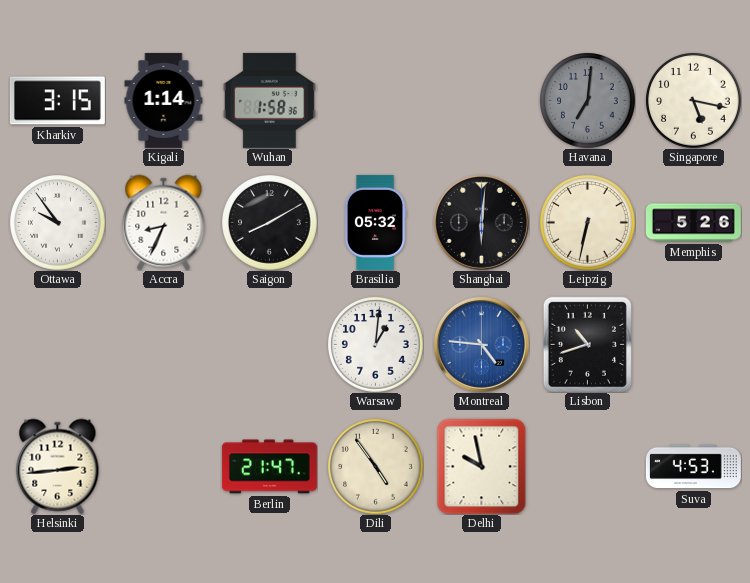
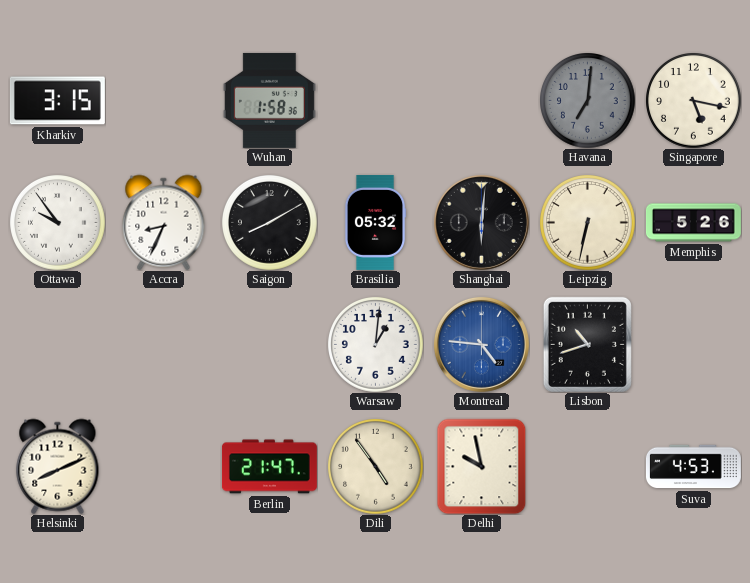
Kigali: 1:14 -> none
Helsinki: 2:44 -> 8:11
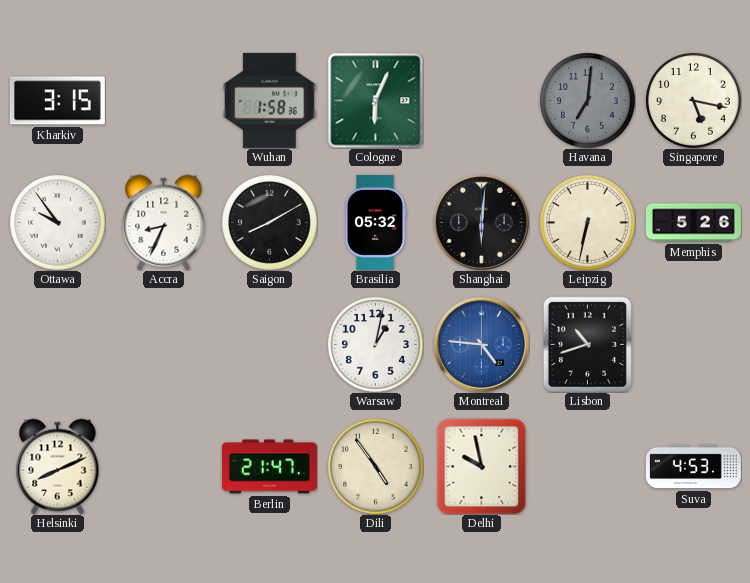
Cologne: none -> 6:04
Warsaw: 1:01 -> 1:02
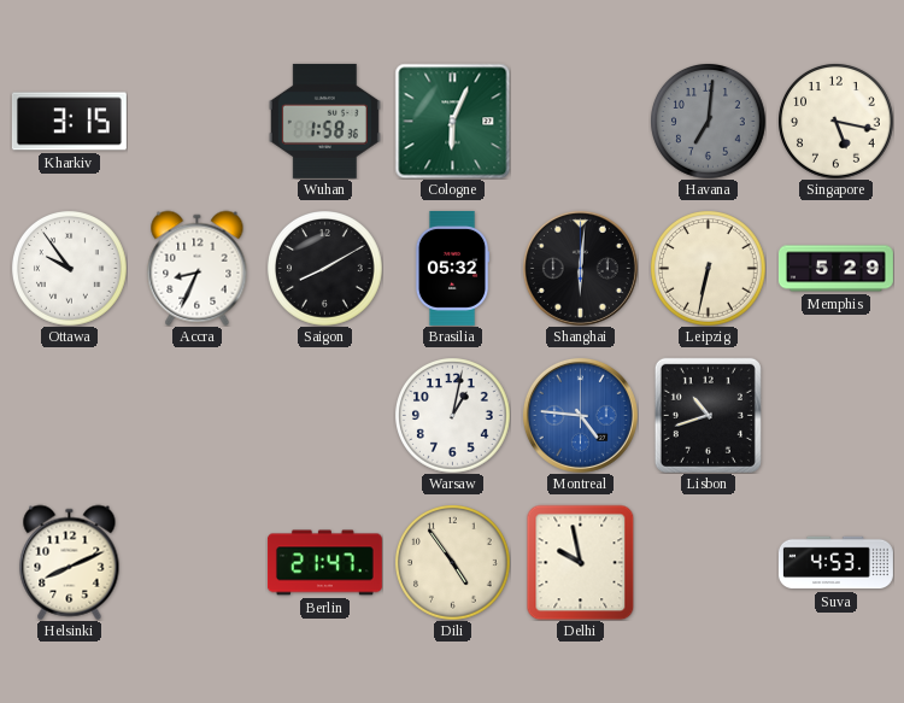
Memphis: 5:26 -> 5:29
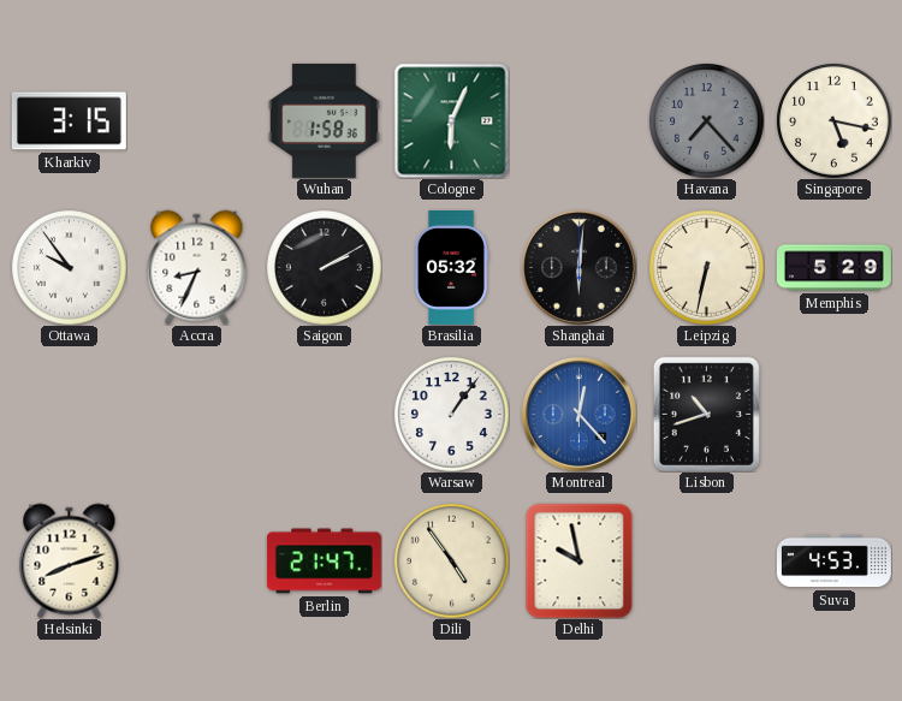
Havana: 7:01 -> 7:23
Saigon: 8:10 -> 2:10
Warsaw: 1:02 -> 1:06
Montreal: 4:46 -> 12:23
Helsinki: 8:11 -> 8:12
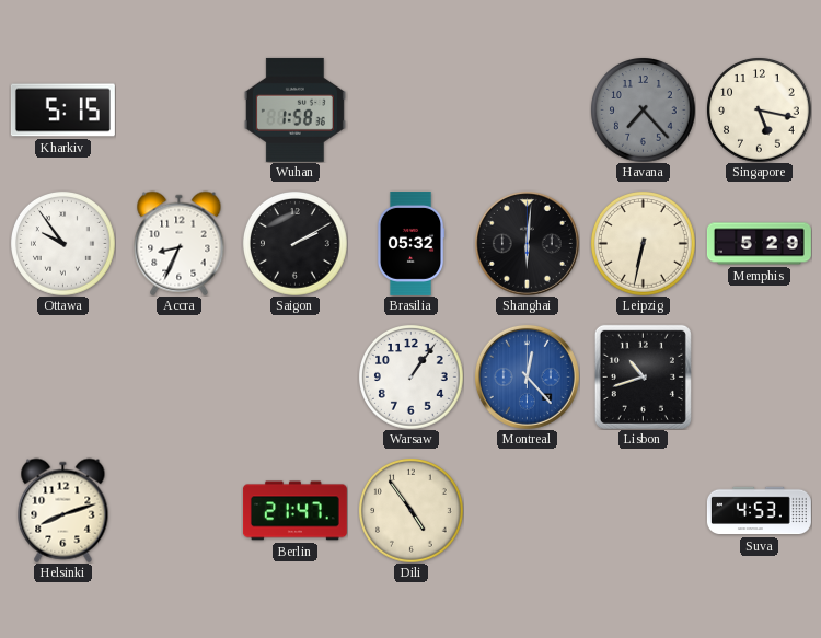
Kharkiv: 3:15 -> 5:15
Cologne: 6:04 -> none
Delhi: 9:58 -> none
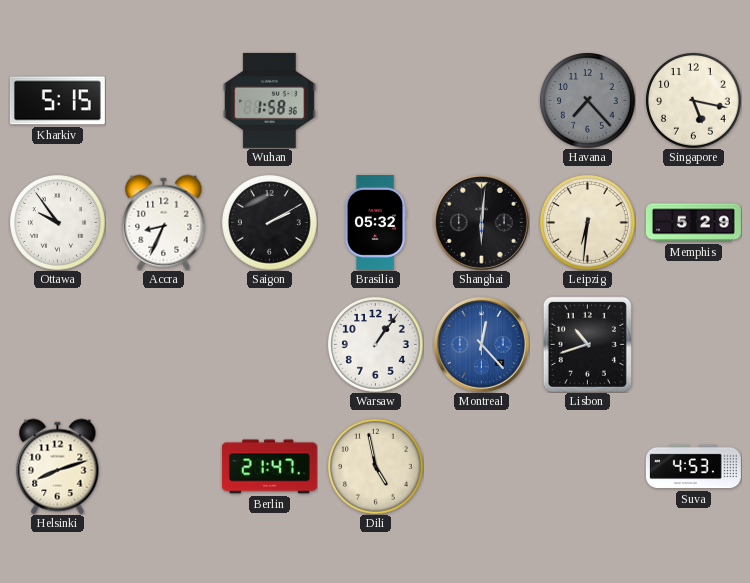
Leipzig: 6:32 -> 6:31
Dili: 4:54 -> 4:58
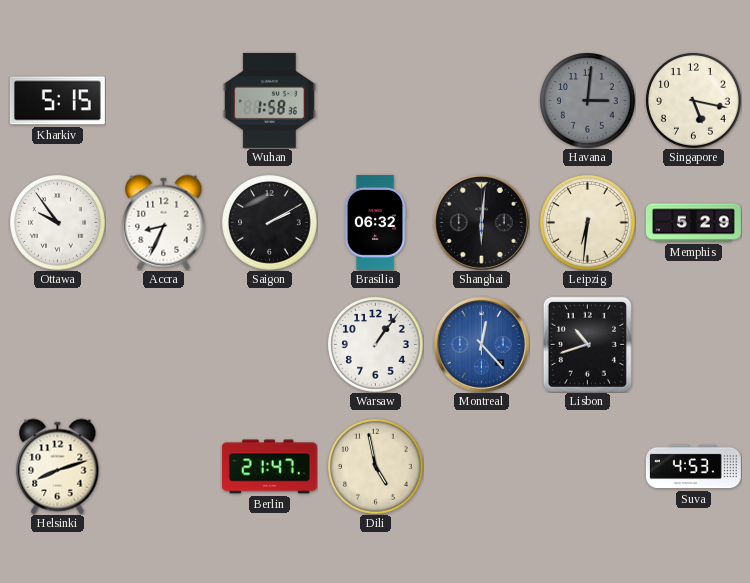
Havana: 7:23 -> 3:01
Brasilia: 05:32 -> 06:32
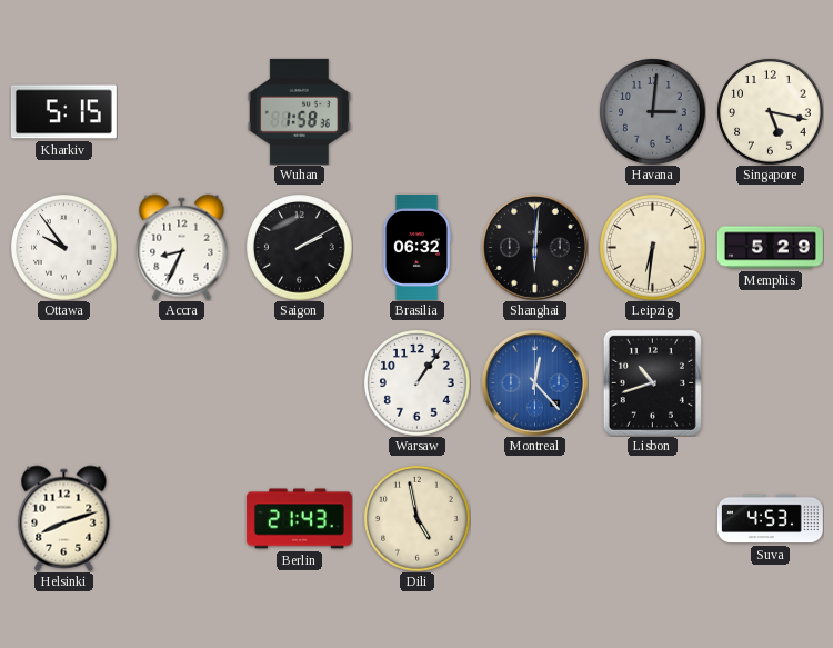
Berlin: 21:47 -> 21:43
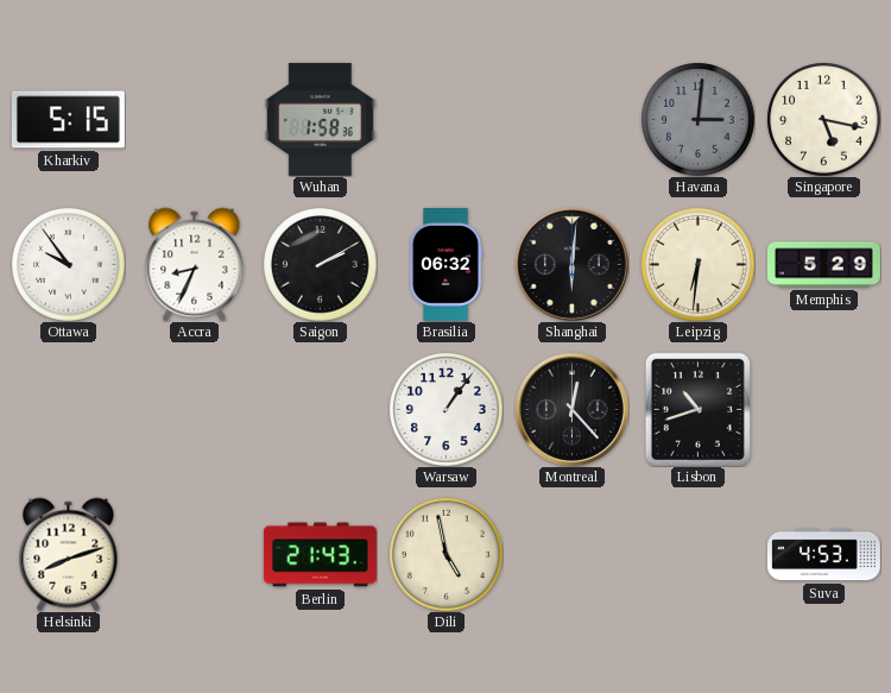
Montreal dial: blue -> black
